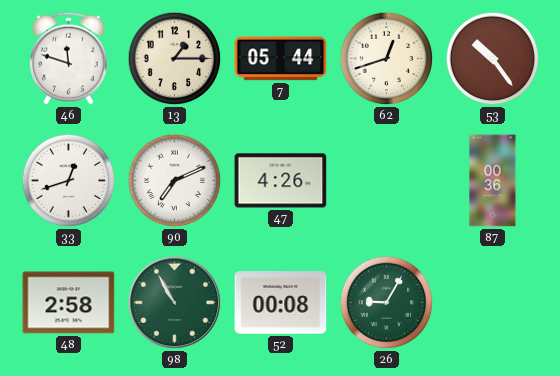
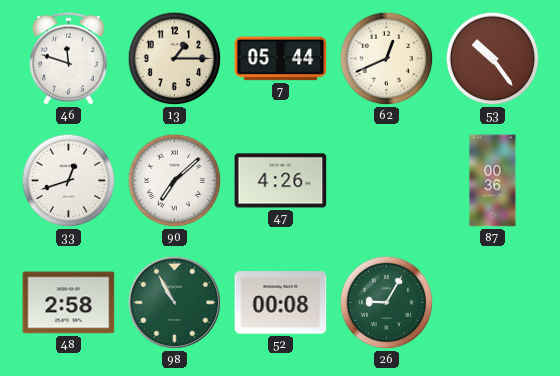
62: 12:42 -> 12:41
90: 7:11 -> 7:08
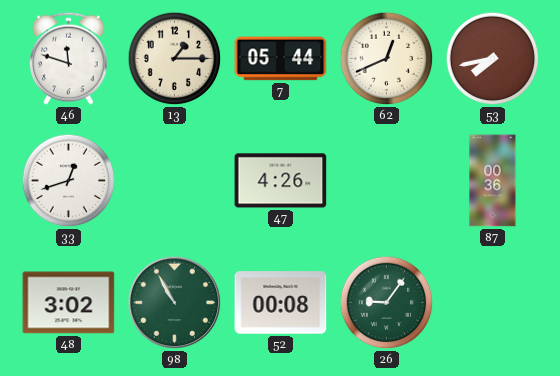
53: 10:24 -> 7:43
90: 7:08 -> none
48: 2:58 -> 3:02
26: 9:05 -> 9:06
